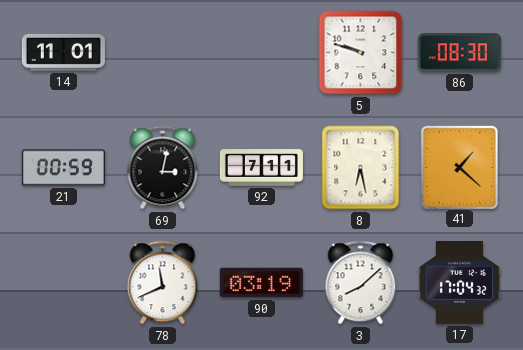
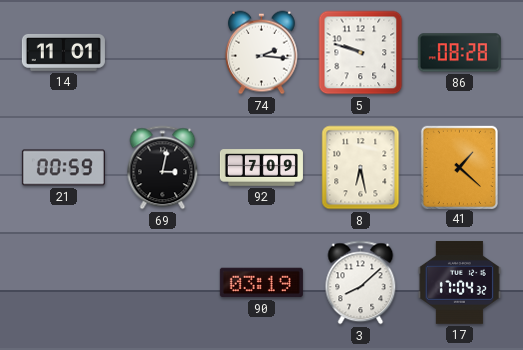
74: none -> 2:16
86: 08:30 -> 08:28
92: 7:11 -> 7:09
78: 11:41 -> none
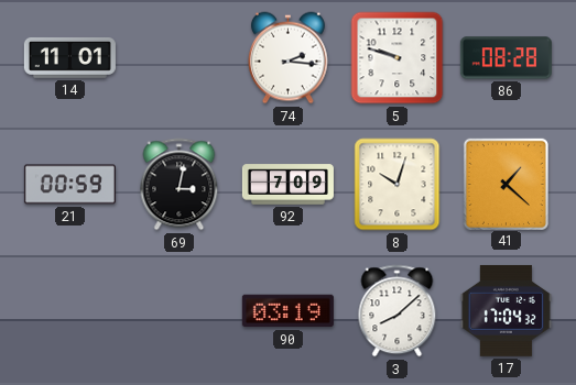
8: 6:28 -> 10:03
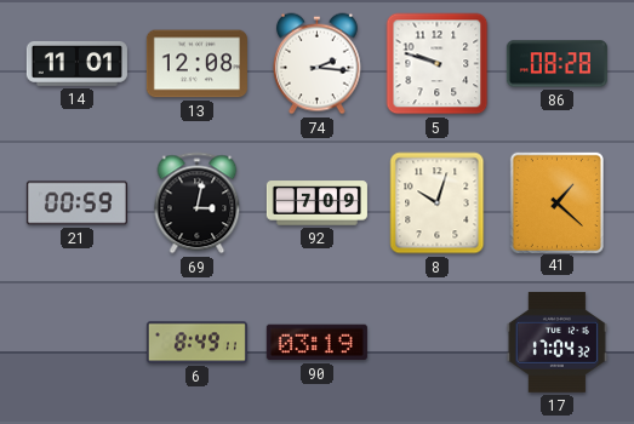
13: none -> 12:08
6: none -> 8:49
3: 8:08 -> none
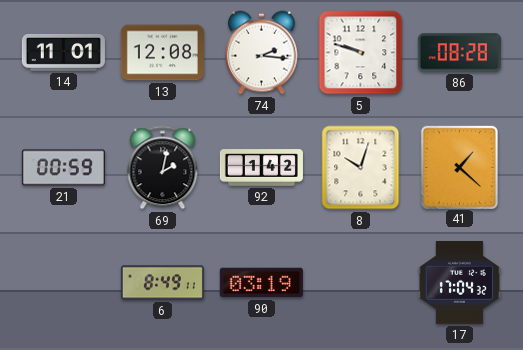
69: 3:02 -> 2:02
92: 7:09 -> 1:42
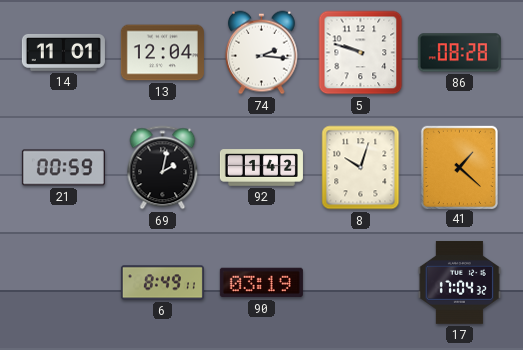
13: 12:08 -> 12:04
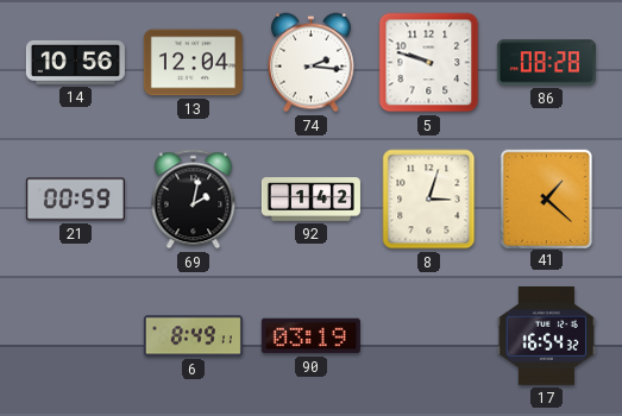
14: 11:01 -> 10:56
8: 10:03 -> 3:03
17: 17:04 -> 16:54
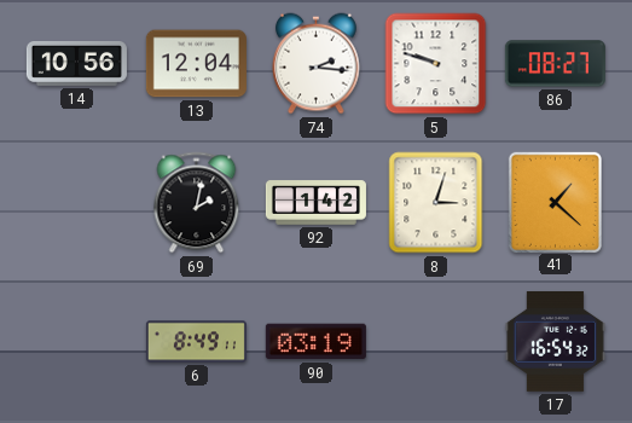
86: 08:28 -> 08:27
21: 00:59 -> none
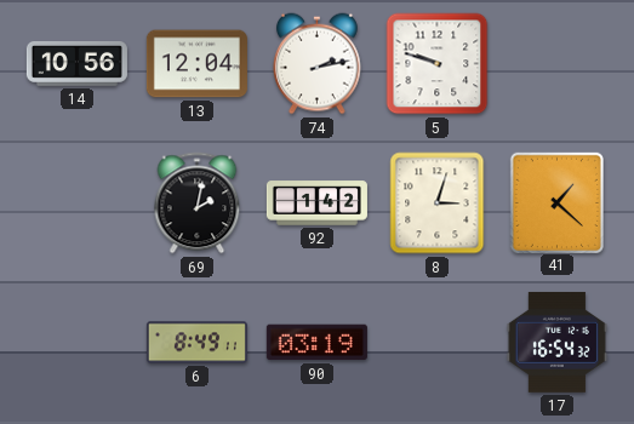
74: 2:16 -> 2:13
86: 08:27 -> none
